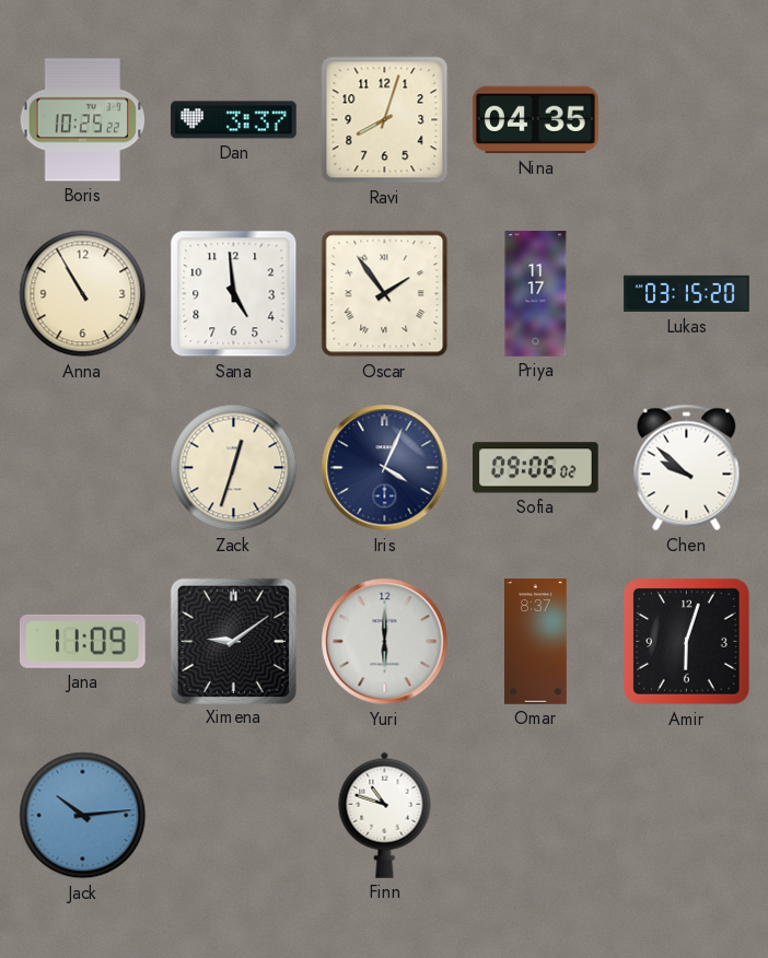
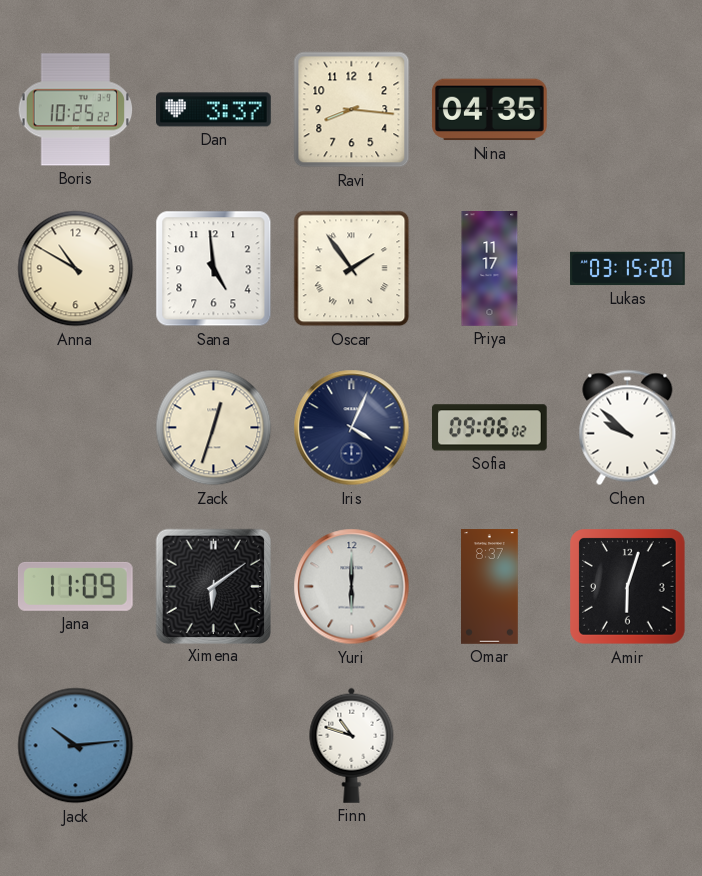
Ravi: 8:03 -> 8:16
Anna: 10:55 -> 10:50
Ximena: 9:09 -> 6:09
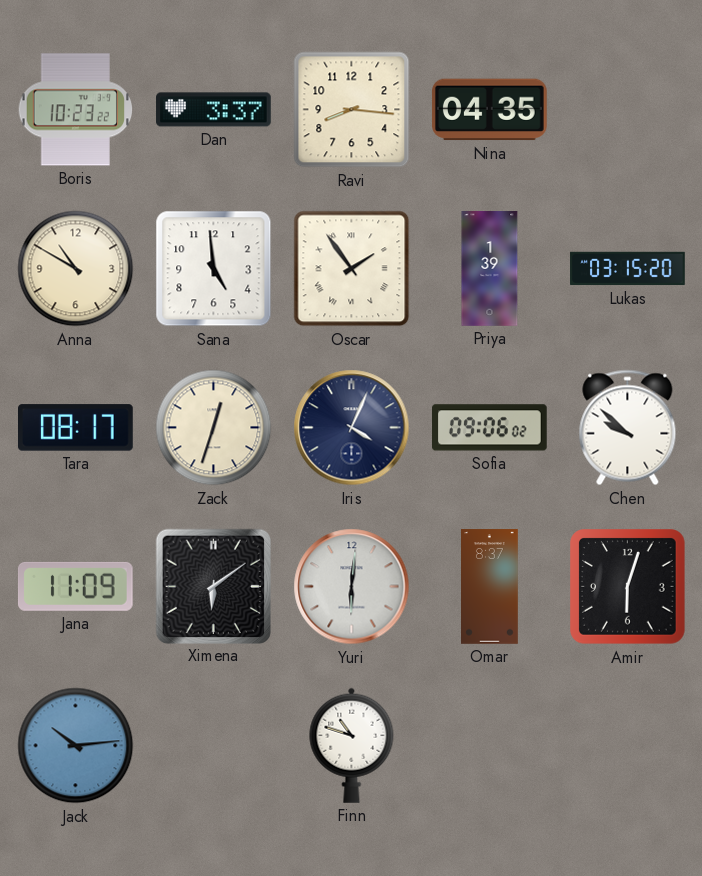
Boris: 10:25 -> 10:23
Priya: 11:17 -> 1:39
Tara: none -> 08:17
Yuri: 6:00 -> 6:01
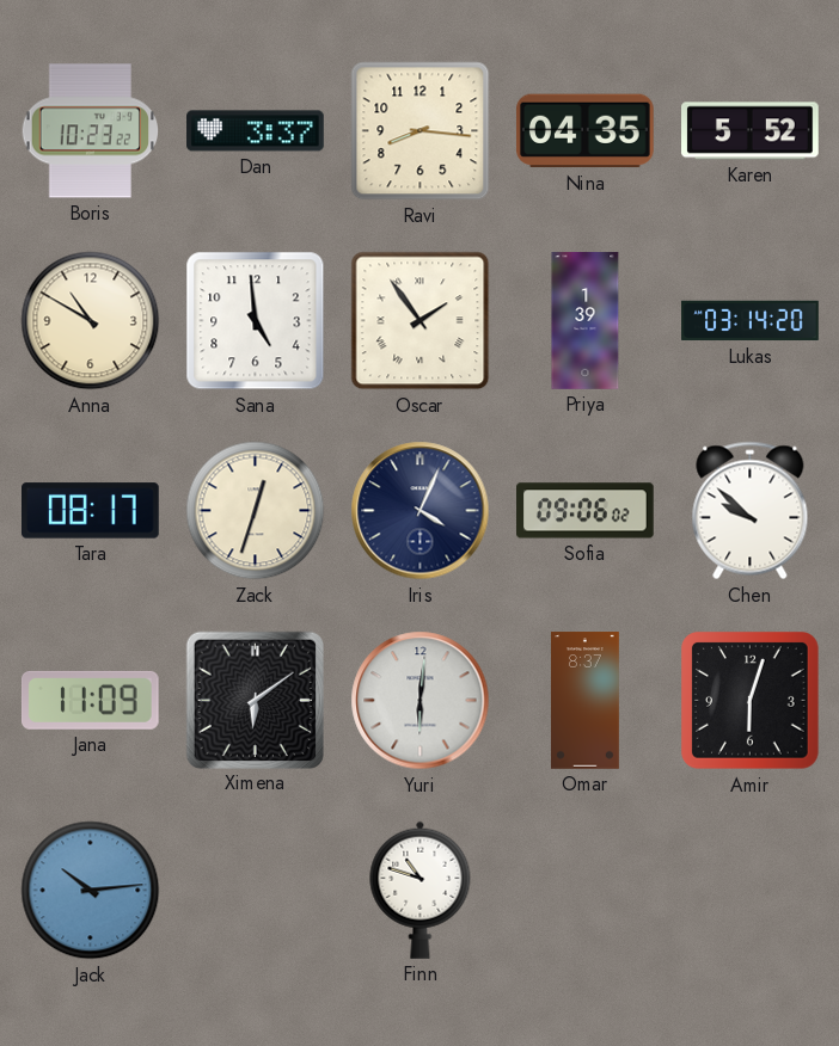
Karen: none -> 5:52
Lukas: 03:15 -> 03:14
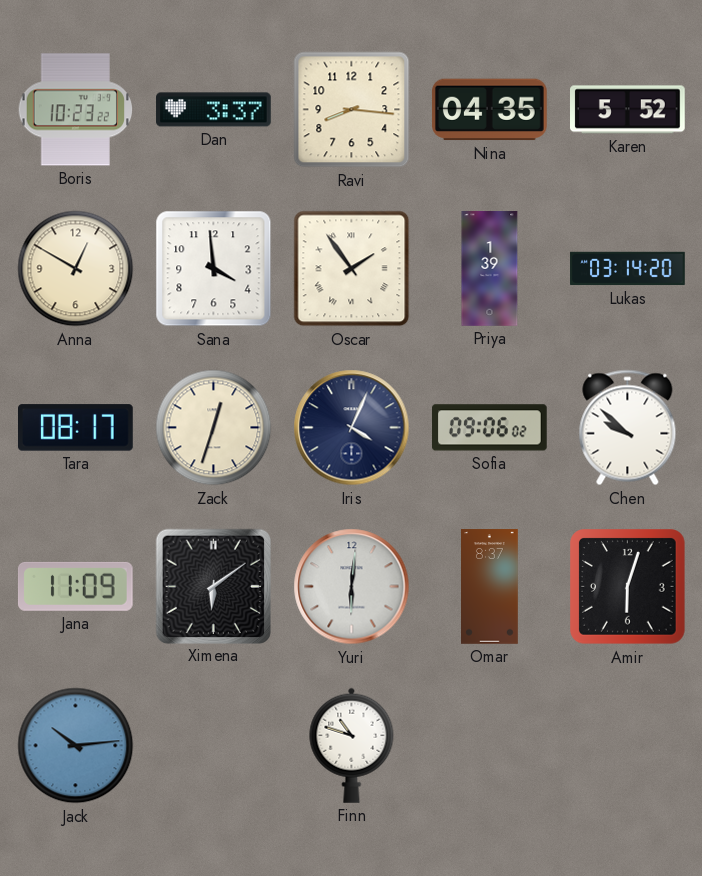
Anna: 10:50 -> 12:50
Sana: 4:59 -> 3:59
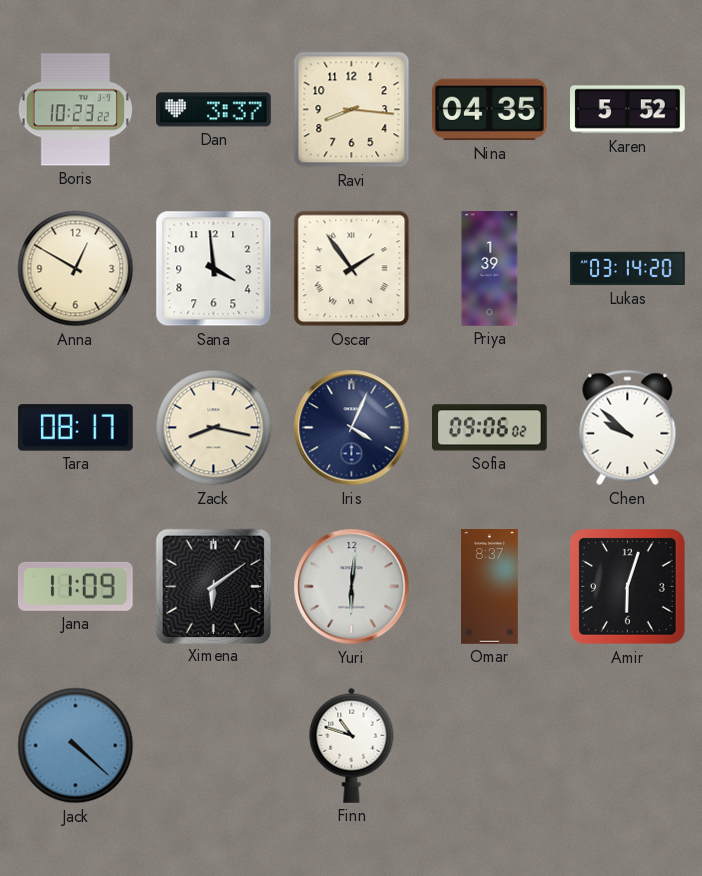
Zack: 12:33 -> 8:17
Jack: 10:14 -> 4:22
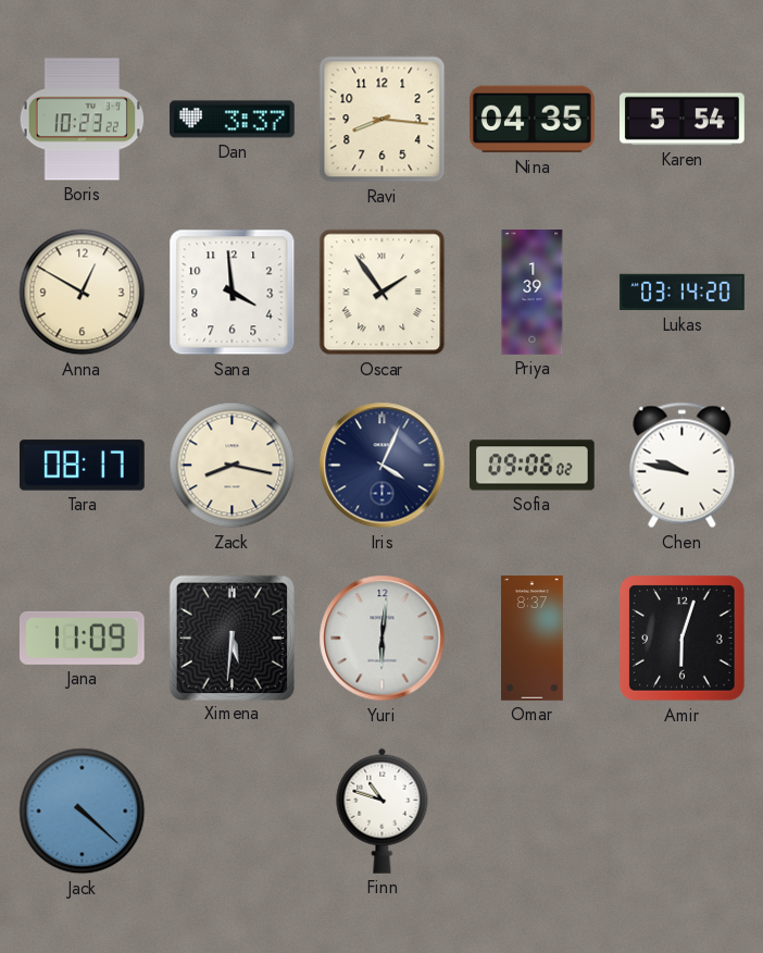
Karen: 5:52 -> 5:54
Chen: 9:52 -> 9:47
Ximena: 6:09 -> 5:31
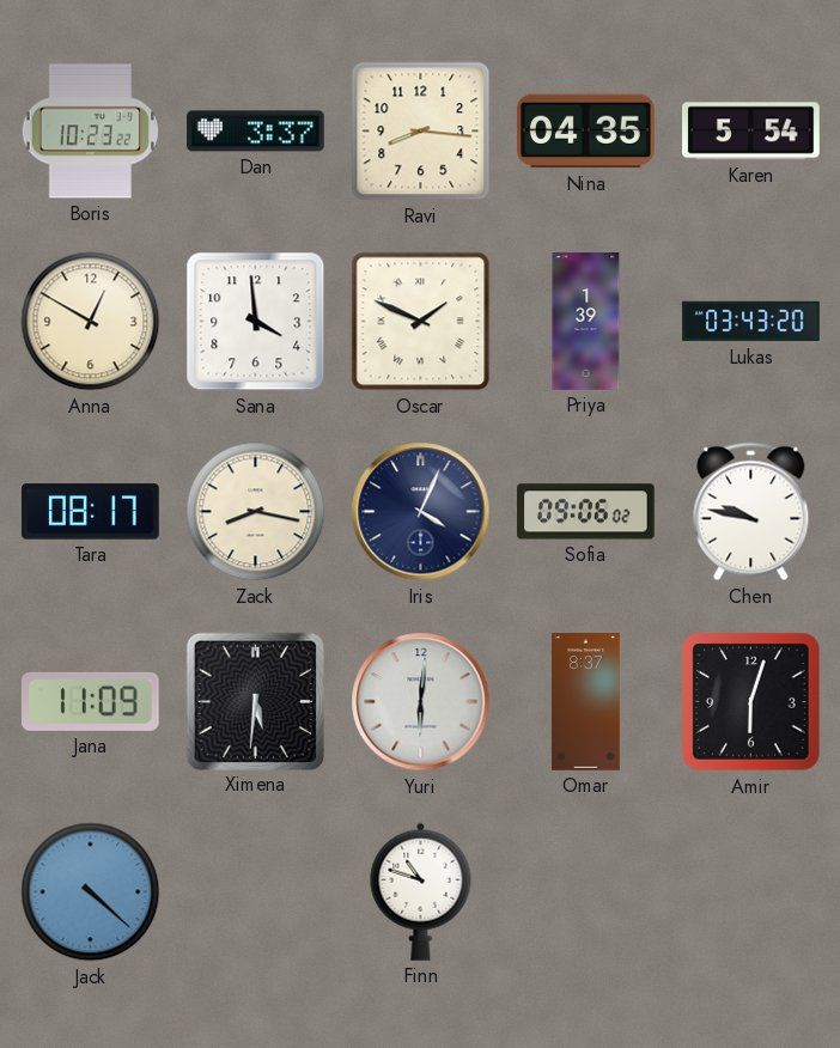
Oscar: 1:54 -> 1:49
Lukas: 03:14 -> 03:43
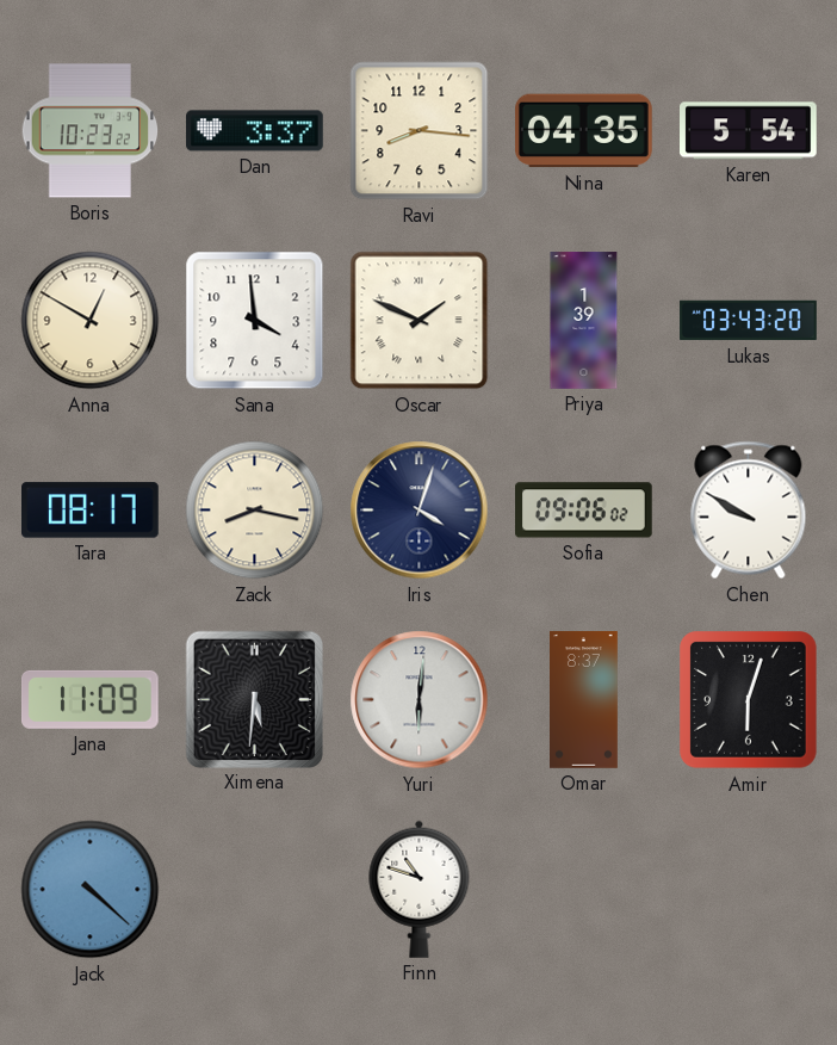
Iris: 4:04 -> 4:03
Chen: 9:47 -> 9:50
